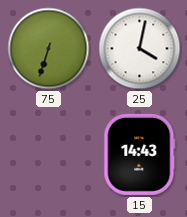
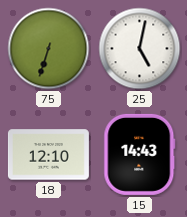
25: 4:02 -> 5:02
18: none -> 12:10
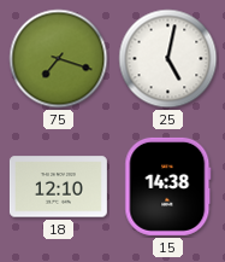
75: 6:33 -> 7:18
15: 14:43 -> 14:38
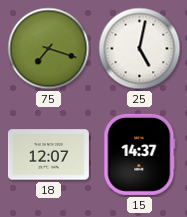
18: 12:10 -> 12:07
15: 14:38 -> 14:37
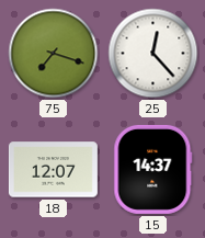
25: 5:02 -> 12:23
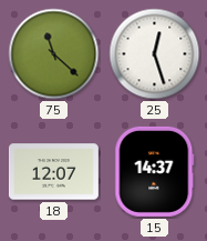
75: 7:18 -> 11:22
25: 12:23 -> 12:27
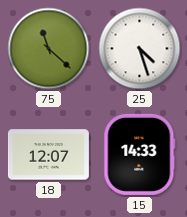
25: 12:27 -> 4:27
15: 14:37 -> 14:33
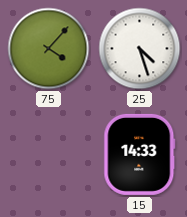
75: 11:22 -> 4:07
18: 12:07 -> none
